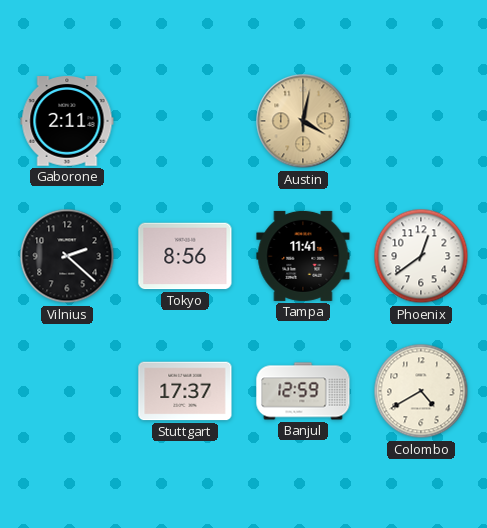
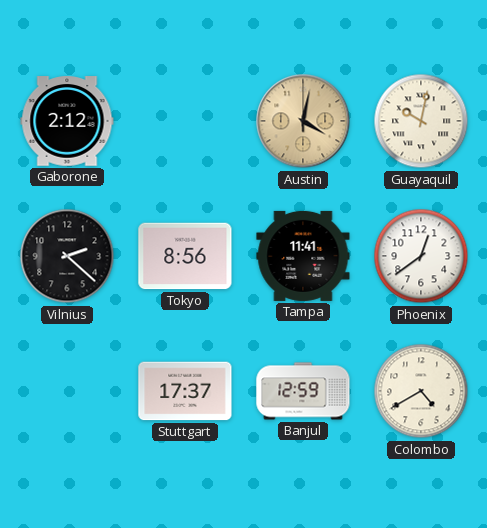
Gaborone: 2:11 -> 2:12
Guayaquil: none -> 10:02
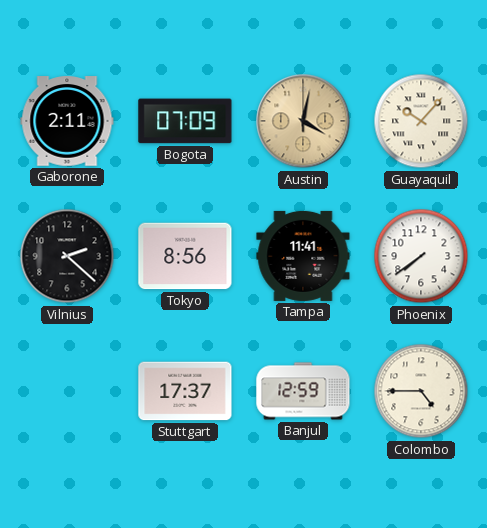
Gaborone: 2:12 -> 2:11
Bogota: none -> 07:09
Guayaquil: 10:02 -> 10:07
Phoenix: 12:39 -> 7:39
Colombo: 4:40 -> 4:45
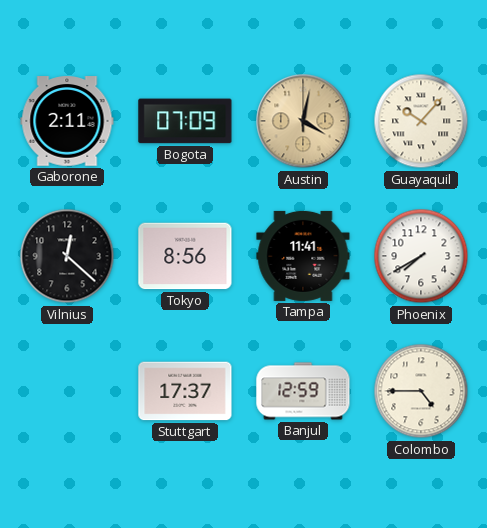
Vilnius: 2:22 -> 12:22
Phoenix: 7:39 -> 7:40
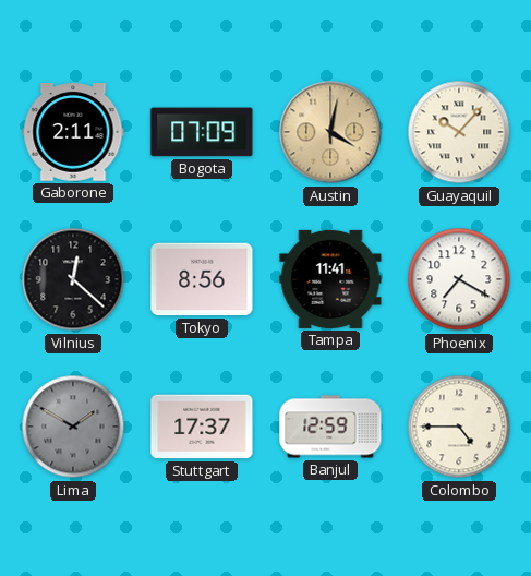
Phoenix: 7:40 -> 7:20
Lima: none -> 1:50
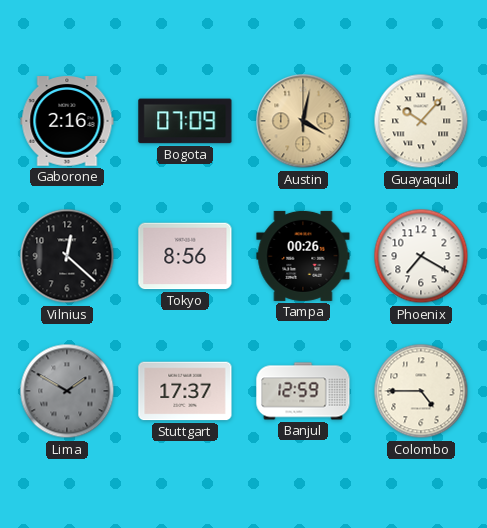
Gaborone: 2:11 -> 2:16
Tampa: 11:41 -> 00:26
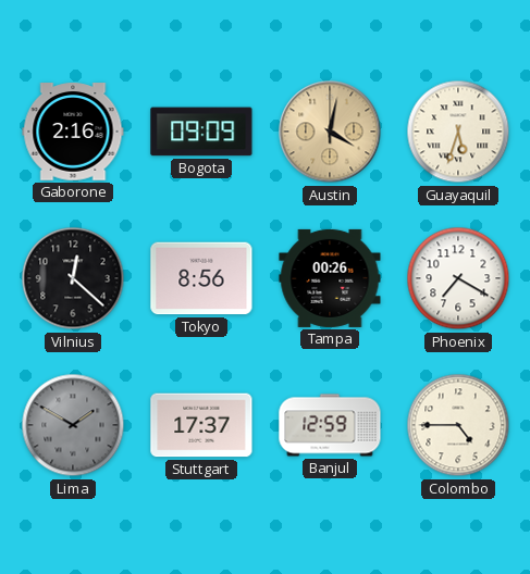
Bogota: 07:09 -> 09:09
Guayaquil: 10:07 -> 5:33
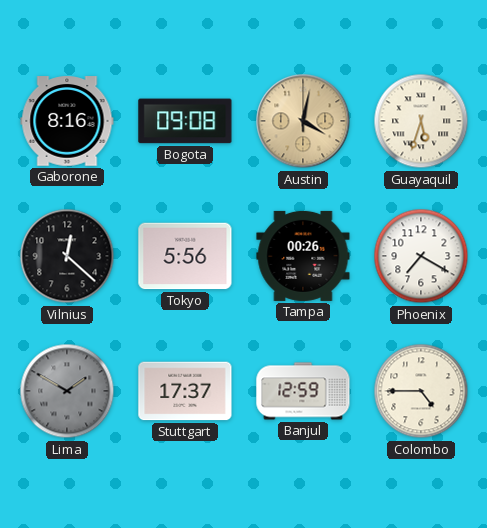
Gaborone: 2:16 -> 8:16
Bogota: 09:09 -> 09:08
Tokyo: 8:56 -> 5:56
